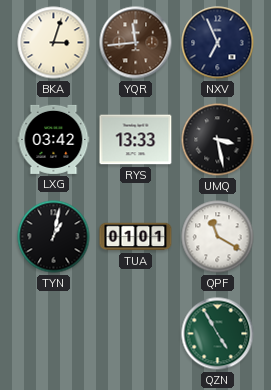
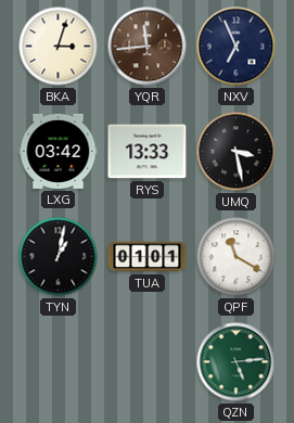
QZN: 4:55 -> 5:14
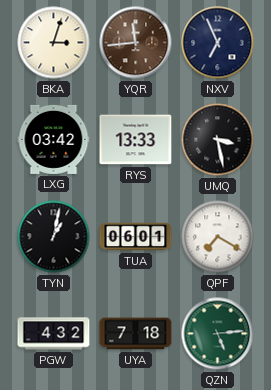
TUA: 01:01 -> 06:01
QPF: 11:20 -> 7:20
PGW: none -> 4:32
UYA: none -> 7:18
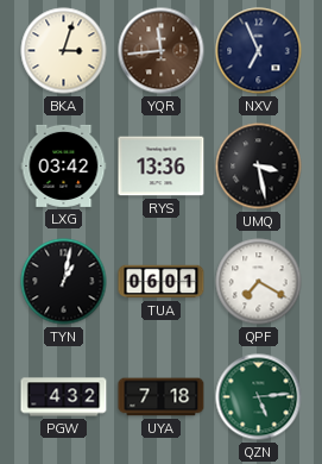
RYS: 13:33 -> 13:36
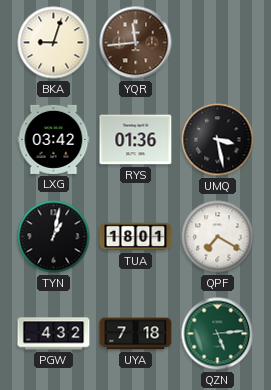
BKA: 3:03 -> 9:03
NXV: 6:56 -> none
RYS: 13:36 -> 01:36
TUA: 06:01 -> 18:01
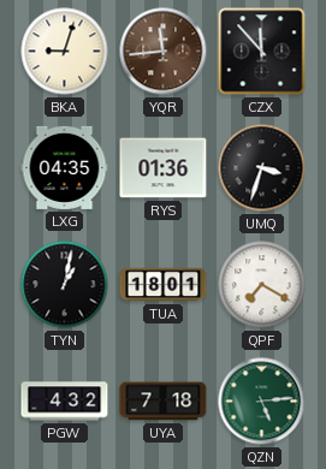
CZX: none -> 11:53
LXG: 03:42 -> 04:35
UMQ: 3:28 -> 3:33
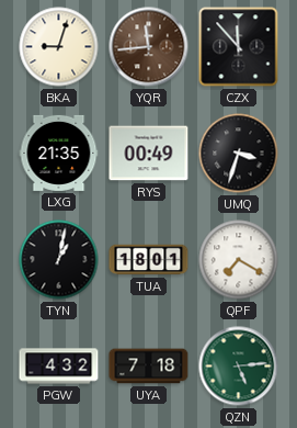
LXG: 04:35 -> 21:35
RYS: 01:36 -> 00:49
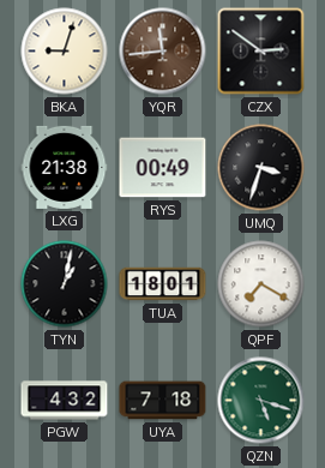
CZX: 11:53 -> 2:51
LXG: 21:35 -> 21:38
QZN: 5:14 -> 5:18
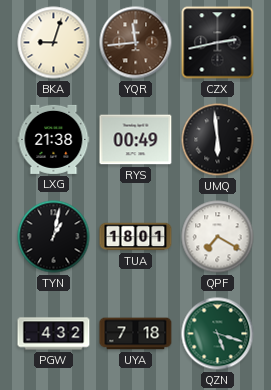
CZX: 2:51 -> 2:43
UMQ: 3:33 -> 5:59
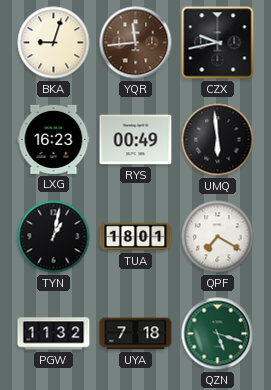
CZX: 2:43 -> 9:43
LXG: 21:38 -> 16:23
PGW: 4:32 -> 11:32
